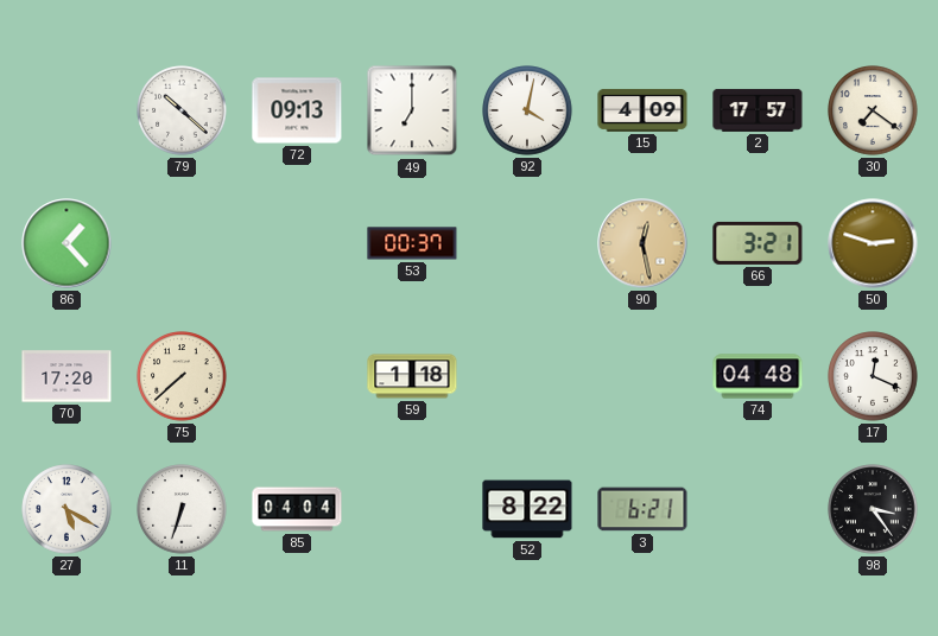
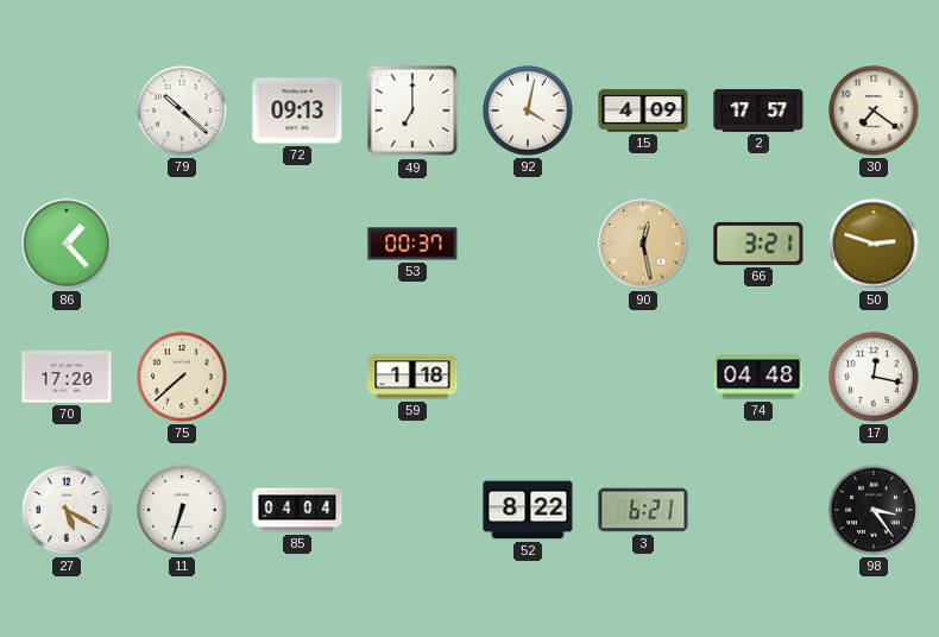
17: 12:19 -> 12:17
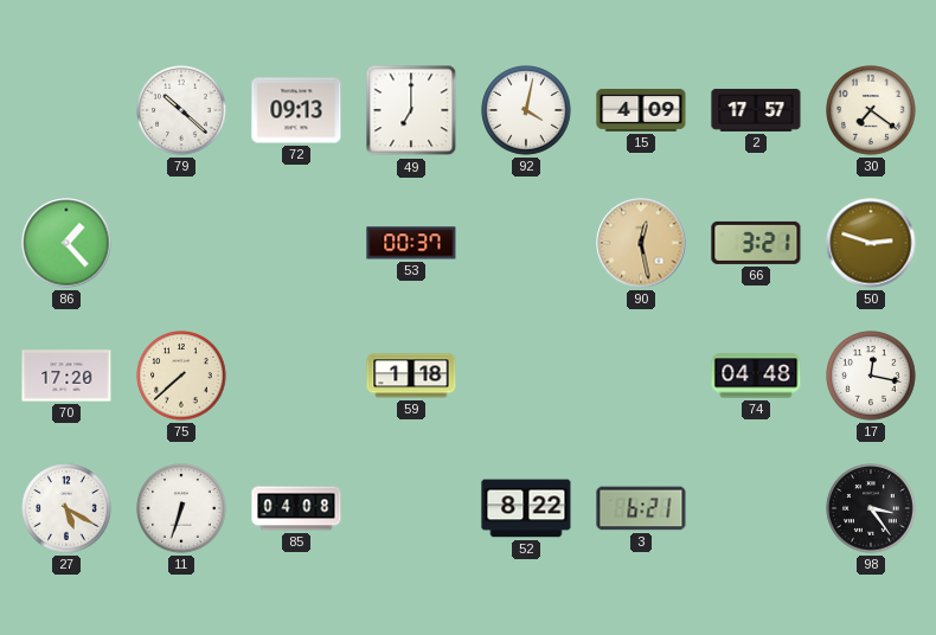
85: 04:04 -> 04:08
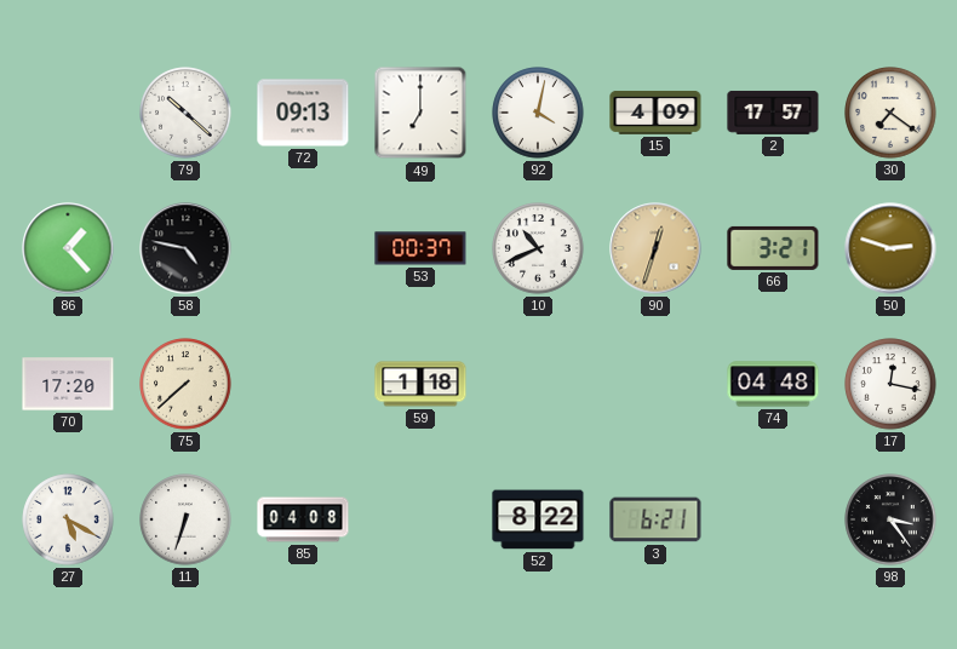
58: none -> 4:47
10: none -> 10:41
90: 12:28 -> 12:33
